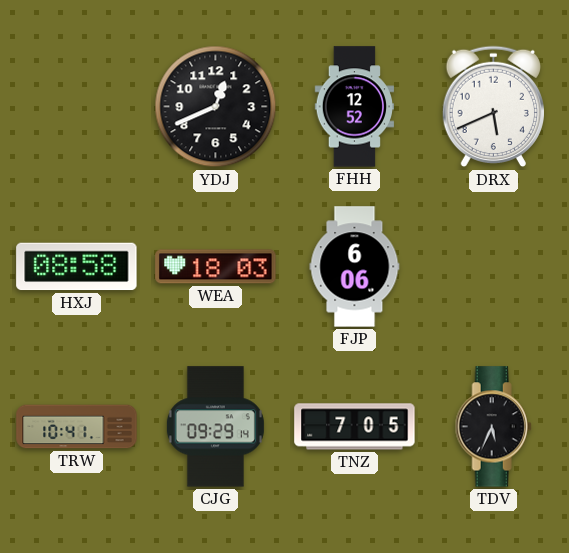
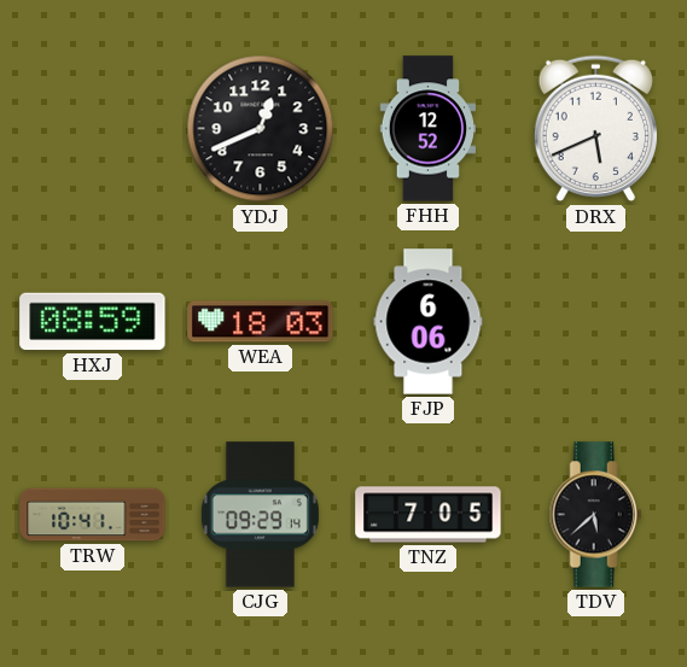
HXJ: 08:58 -> 08:59
TDV: 5:34 -> 5:38
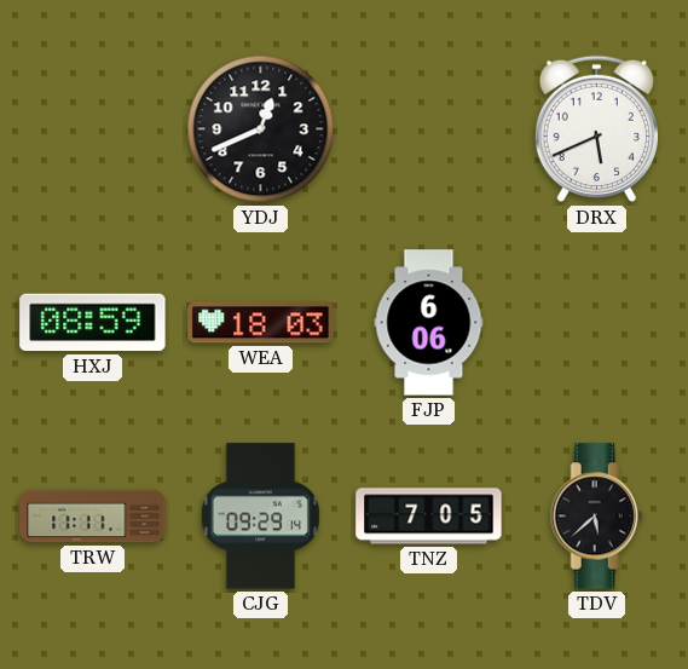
FHH: 12:52 -> none
TRW: 10:41 -> 11:11
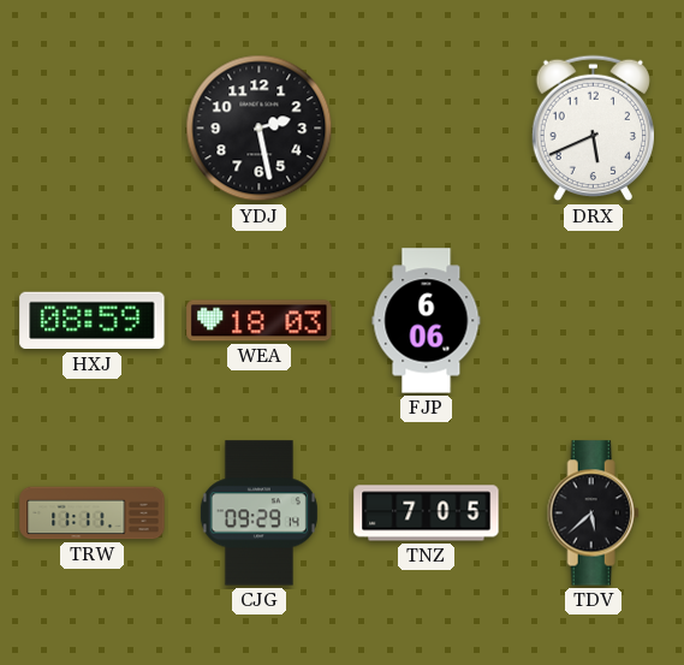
YDJ: 12:41 -> 2:28
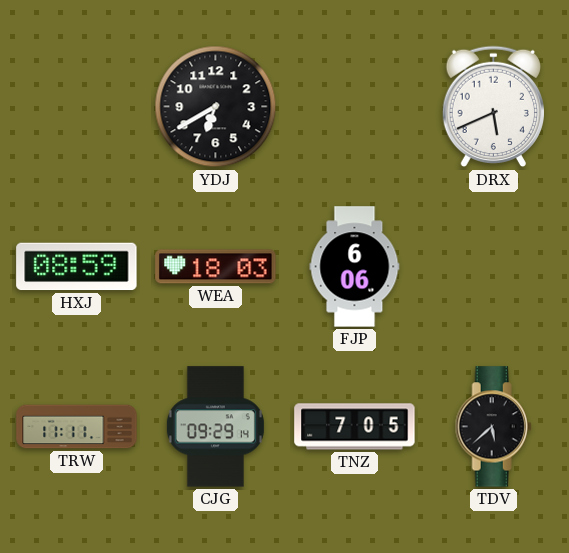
YDJ: 2:28 -> 6:40
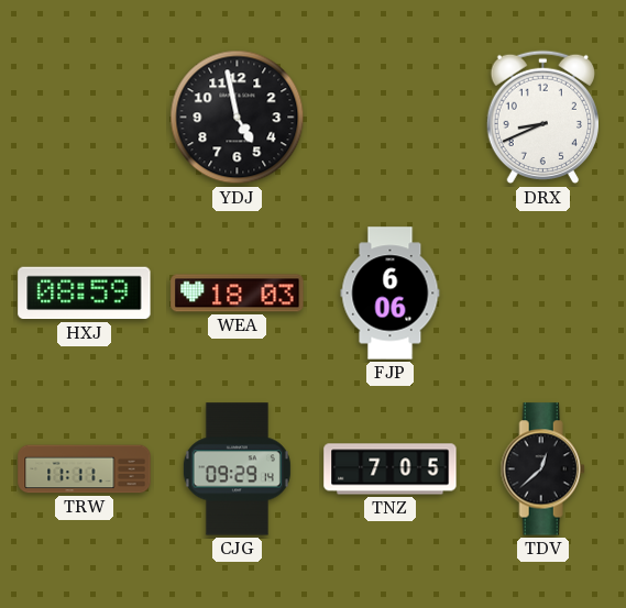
YDJ: 6:40 -> 4:58
DRX: 5:41 -> 8:41
TDV: 5:38 -> 12:38
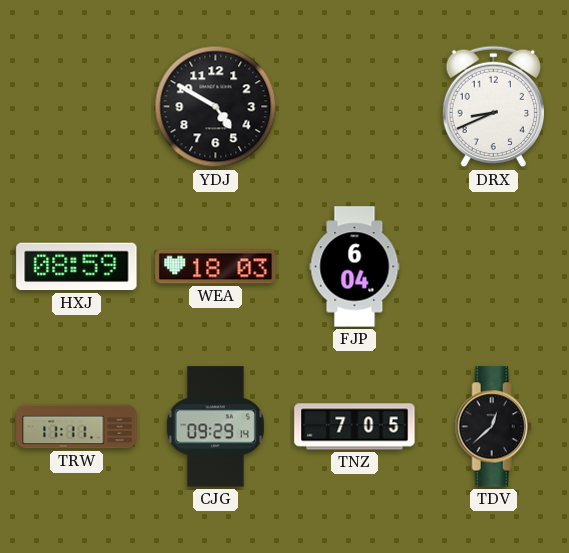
YDJ: 4:58 -> 4:50
FJP: 6:06 -> 6:04
